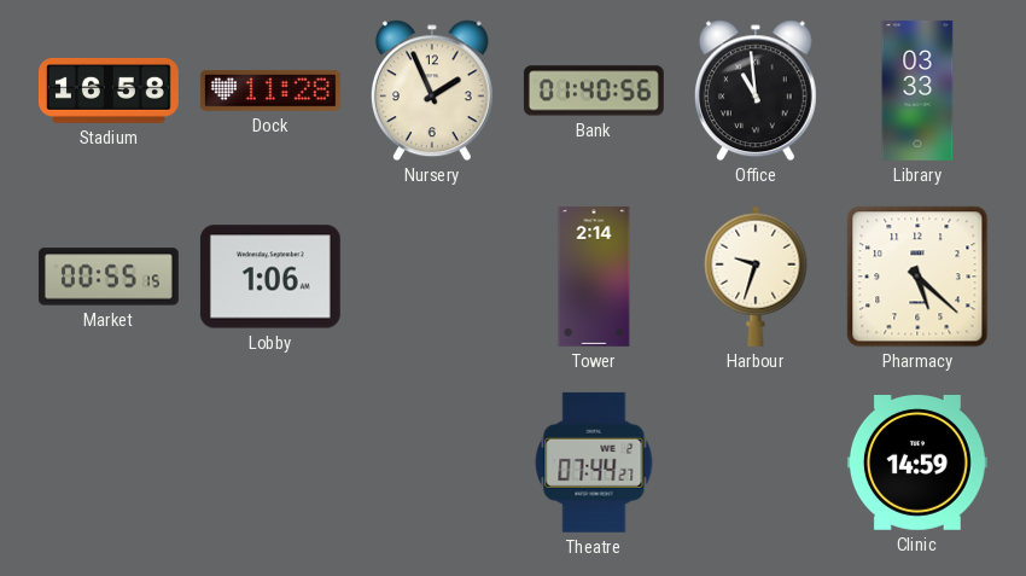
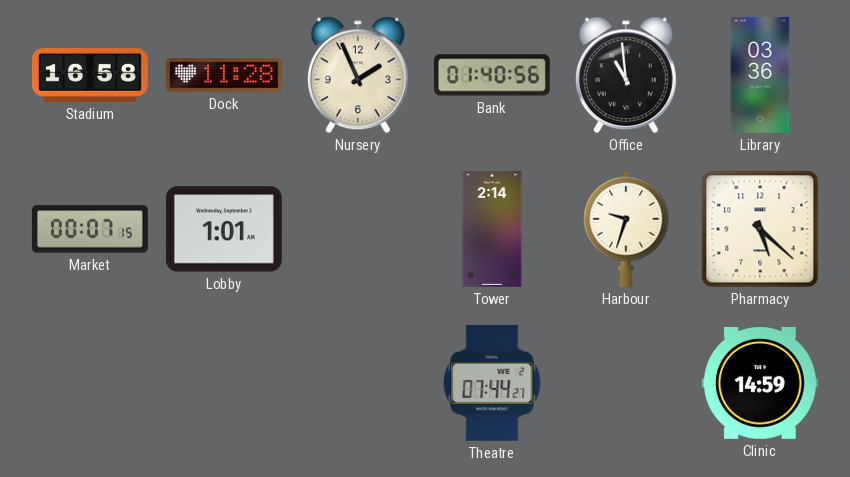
Library: 03:33 -> 03:36
Market: 00:55 -> 00:07
Lobby: 1:06 -> 1:01
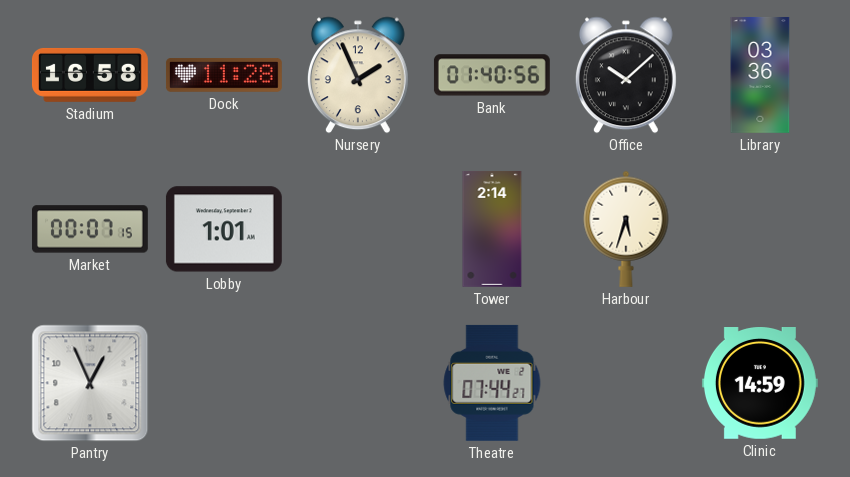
Office: 10:59 -> 10:08
Harbour: 9:33 -> 5:33
Pharmacy: 5:22 -> none
Pantry: none -> 12:56
